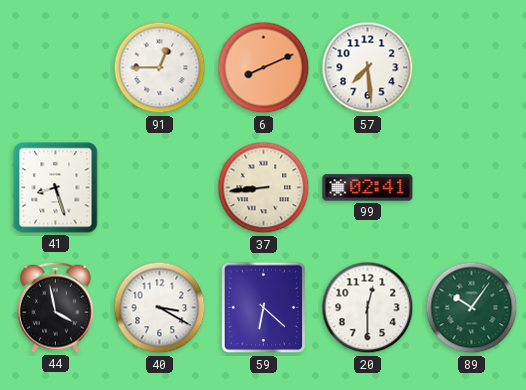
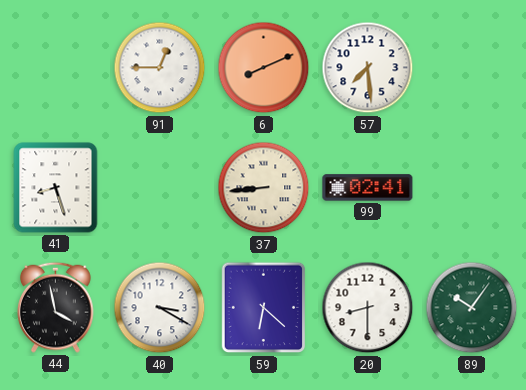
20: 12:30 -> 8:30
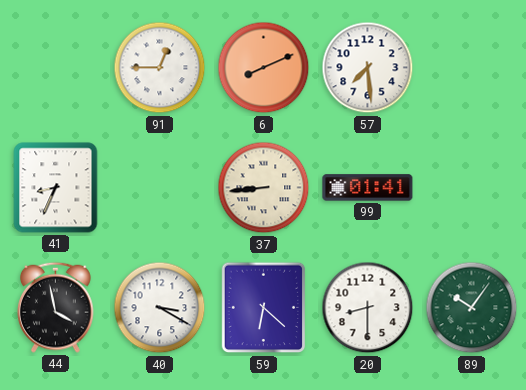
41: 8:27 -> 8:34
99: 02:41 -> 01:41
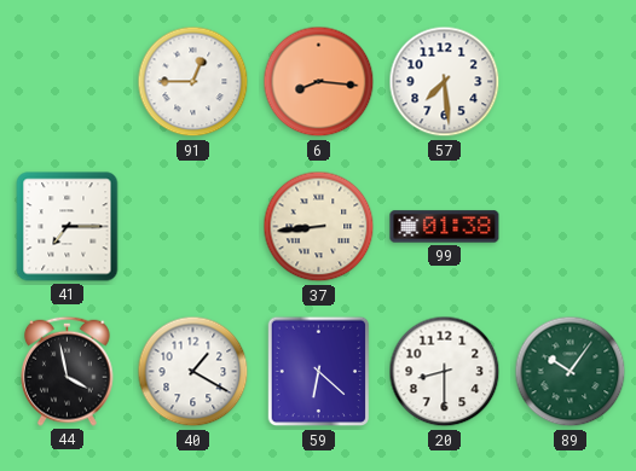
6: 8:11 -> 8:16
41: 8:34 -> 7:15
99: 01:41 -> 01:38
40: 3:20 -> 1:20
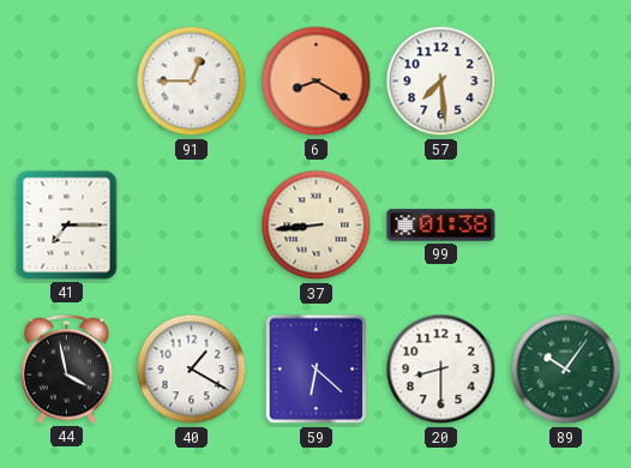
6: 8:16 -> 8:20
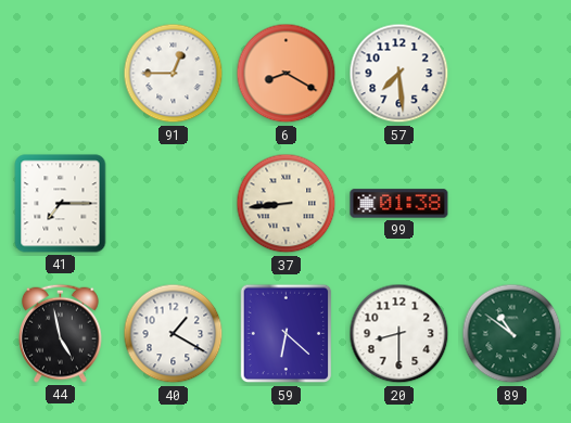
44: 3:58 -> 4:58
89: 10:06 -> 10:51
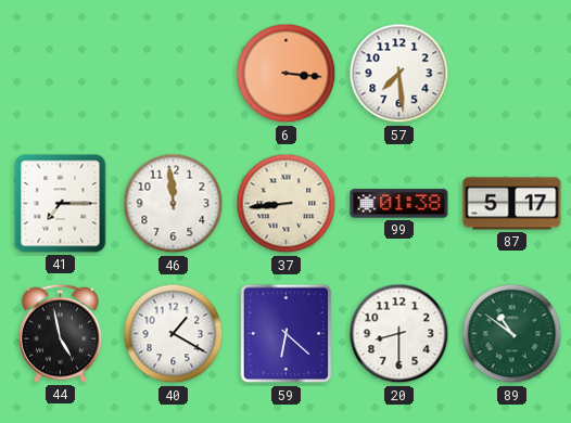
91: 12:45 -> none
6: 8:20 -> 3:16
46: none -> 11:59
87: none -> 5:17
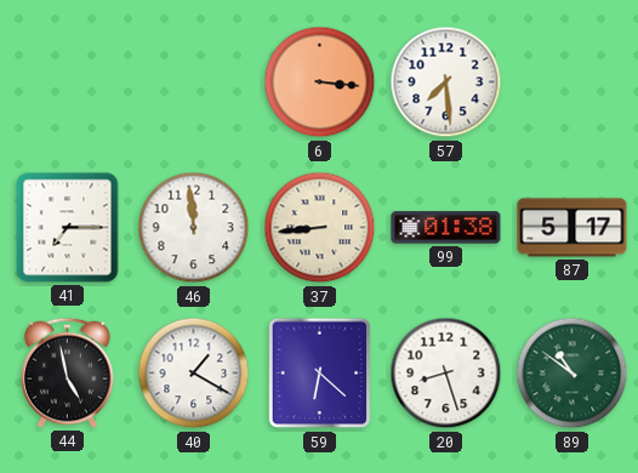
20: 8:30 -> 8:27
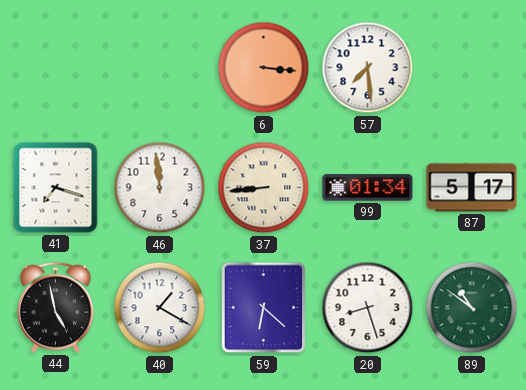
41: 7:15 -> 7:18
99: 01:38 -> 01:34
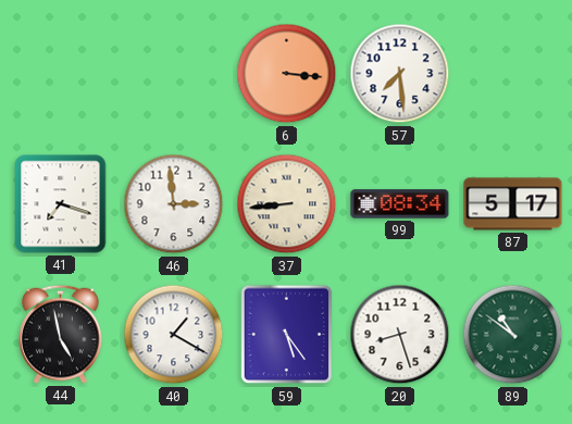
46: 11:59 -> 2:59
99: 01:34 -> 08:34
59: 6:22 -> 5:24
